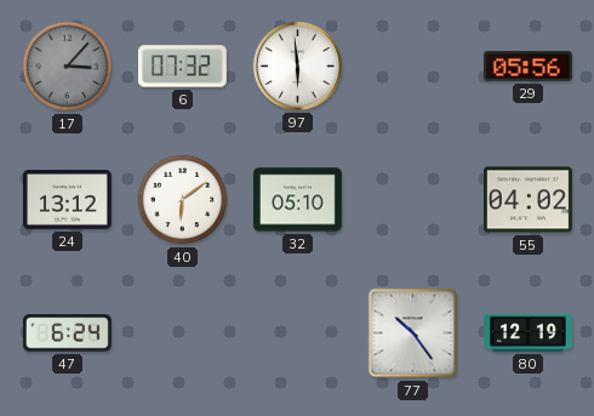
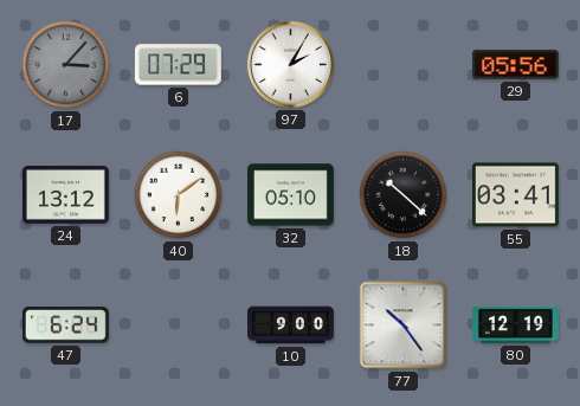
6: 07:32 -> 07:29
97: 5:59 -> 2:05
18: none -> 10:22
55: 04:02 -> 03:41
10: none -> 9:00
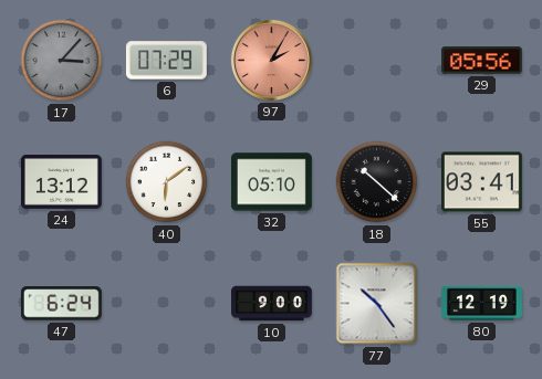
97 dial: white -> salmon
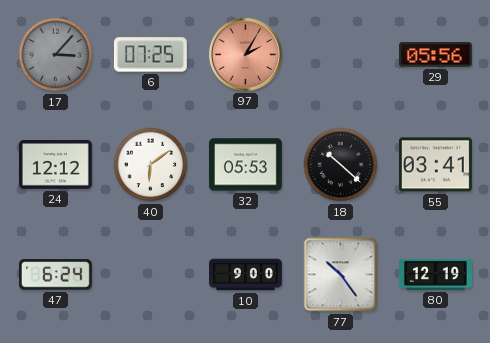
6: 07:29 -> 07:25
24: 13:12 -> 12:12
32: 05:10 -> 05:53
